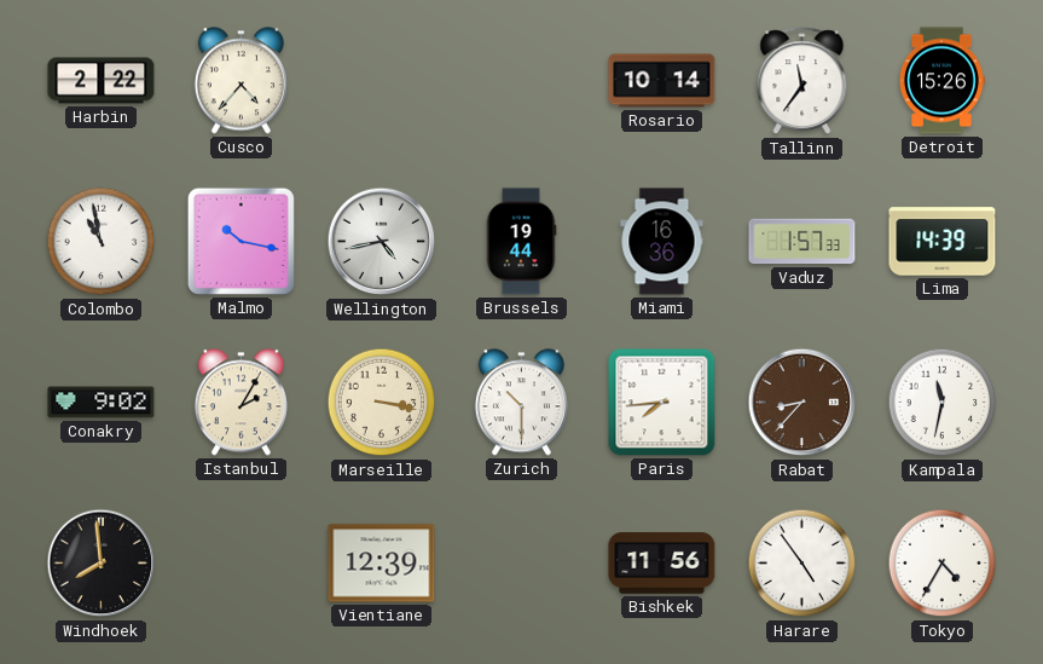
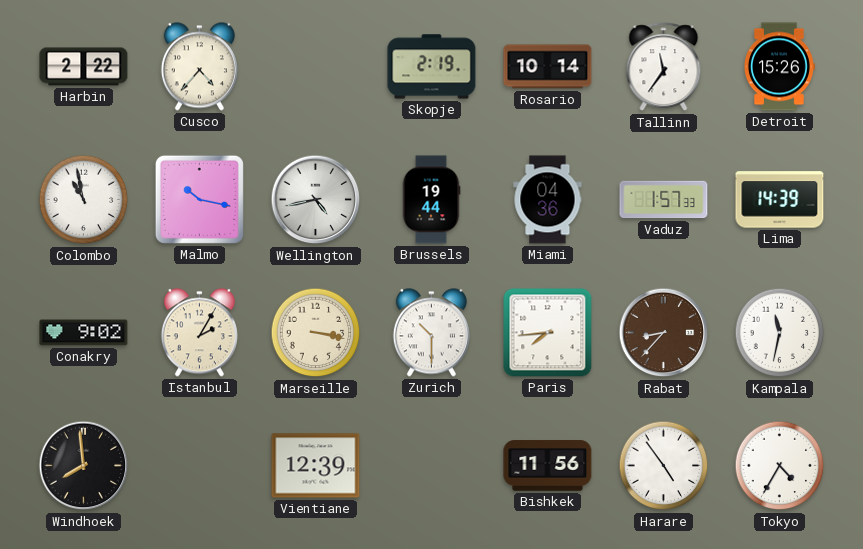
Skopje: none -> 2:19
Miami: 16:36 -> 04:36
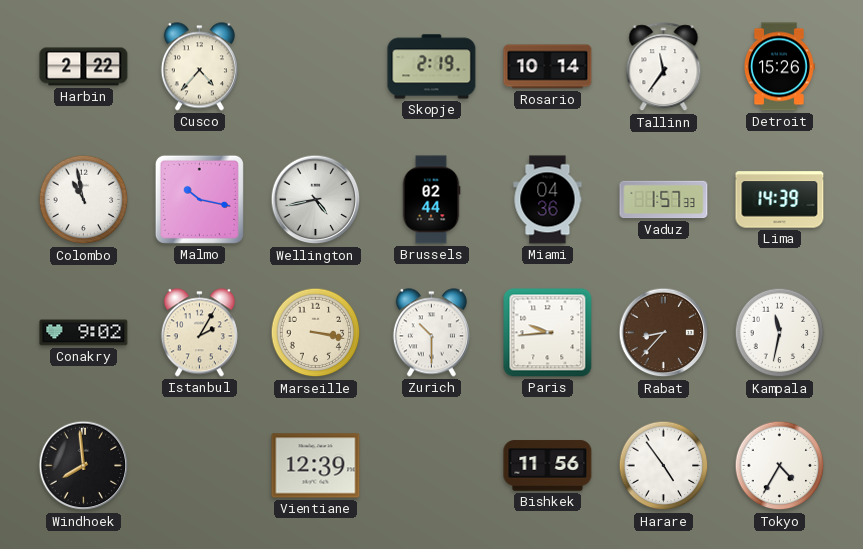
Brussels: 19:44 -> 02:44
Paris: 7:44 -> 9:44
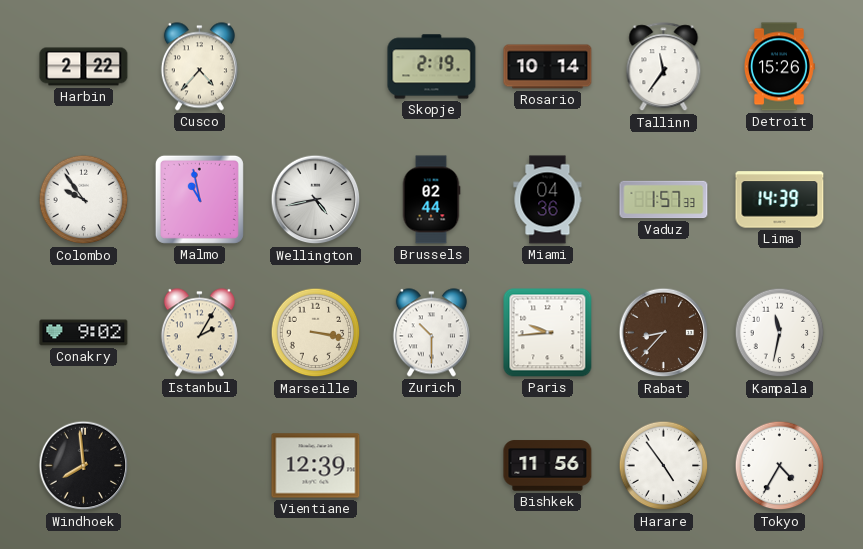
Colombo: 10:58 -> 9:54
Malmo: 10:17 -> 10:58
